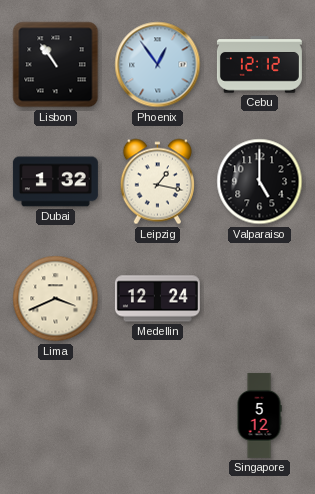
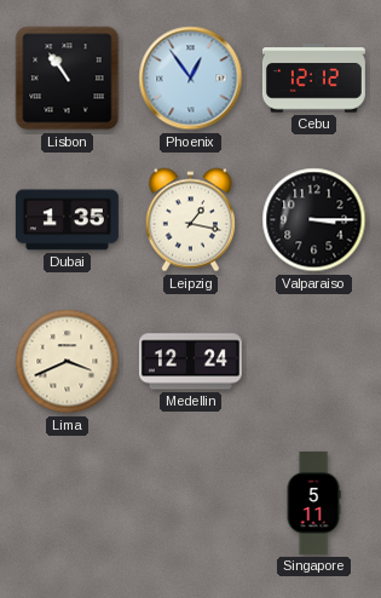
Dubai: 1:32 -> 1:35
Valparaiso: 5:00 -> 3:15
Singapore: 5:12 -> 5:11
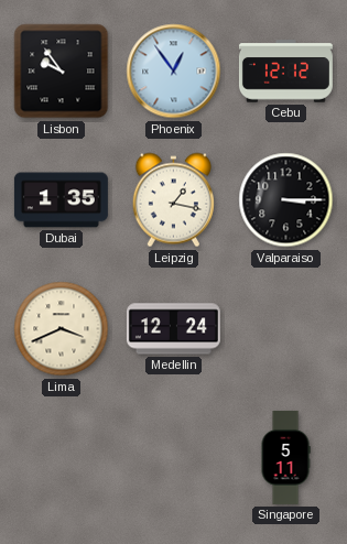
Lisbon: 10:54 -> 9:54
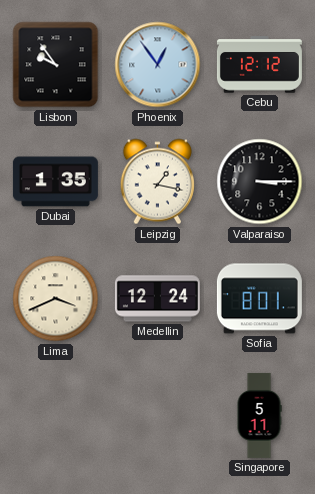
Sofia: none -> 8:01
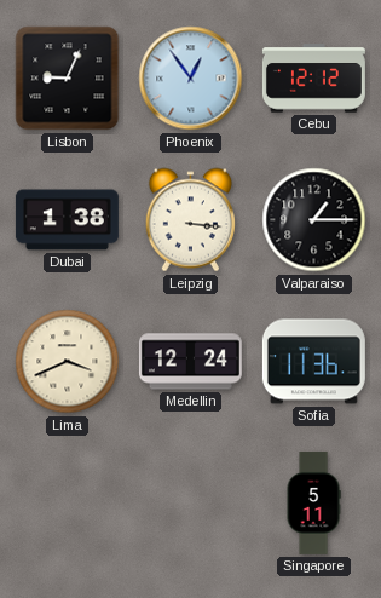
Lisbon: 9:54 -> 9:04
Dubai: 1:35 -> 1:38
Leipzig: 1:17 -> 3:16
Valparaiso: 3:15 -> 1:15
Sofia: 8:01 -> 11:36
